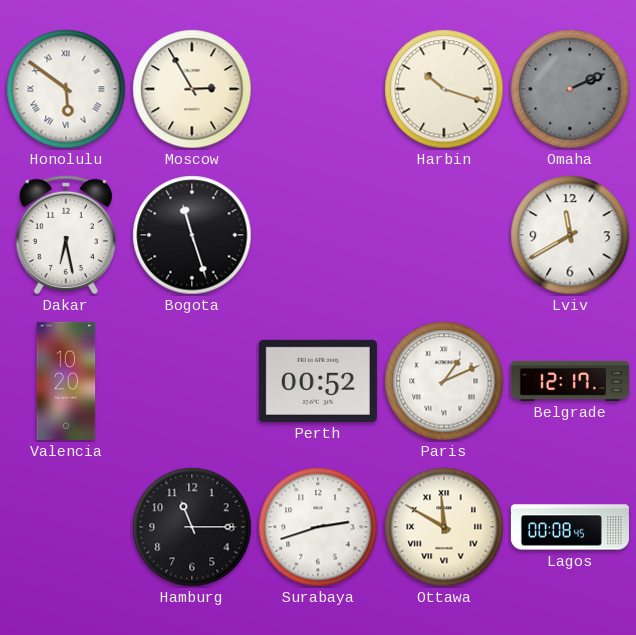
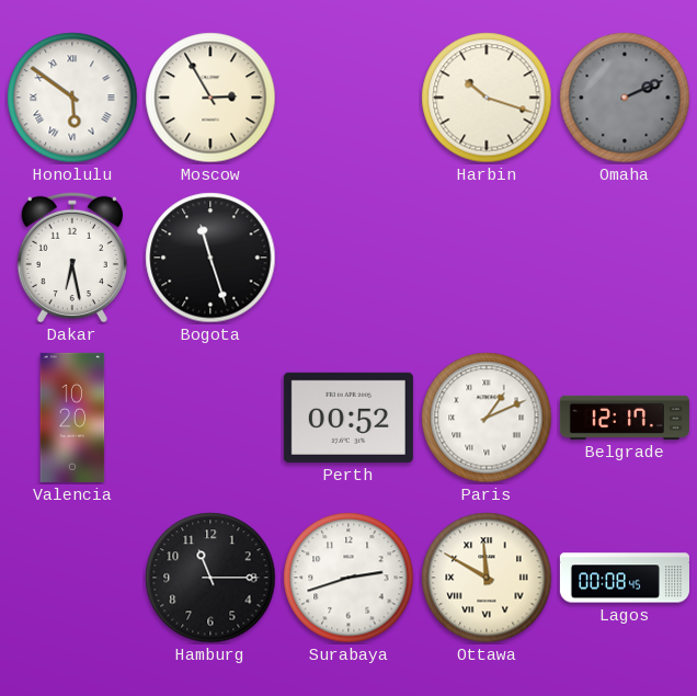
Lviv: 11:40 -> none
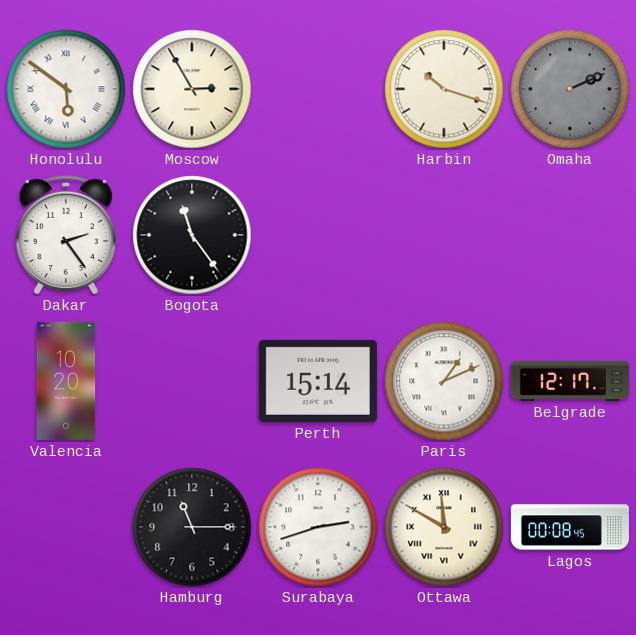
Dakar: 6:28 -> 2:24
Bogota: 11:27 -> 11:24
Perth: 00:52 -> 15:14
